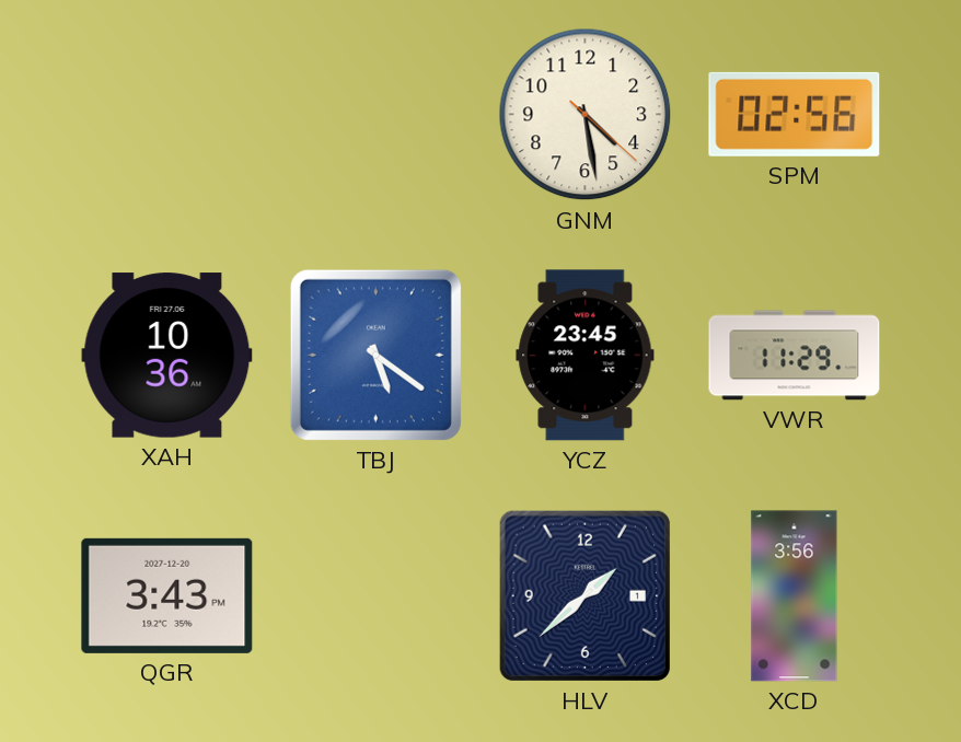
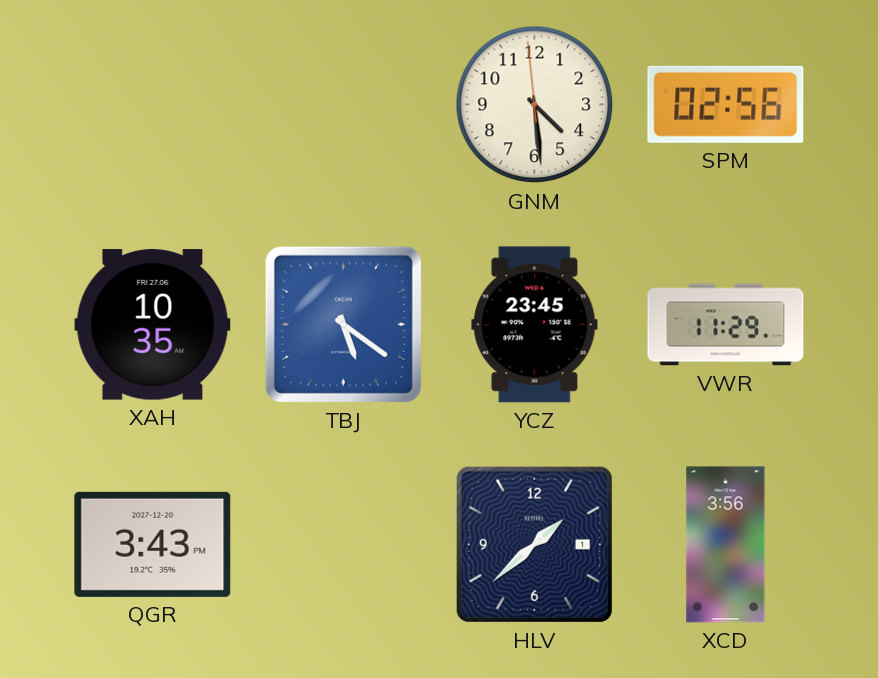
GNM: 4:28:22 -> 4:28:59
XAH: 10:36 -> 10:35
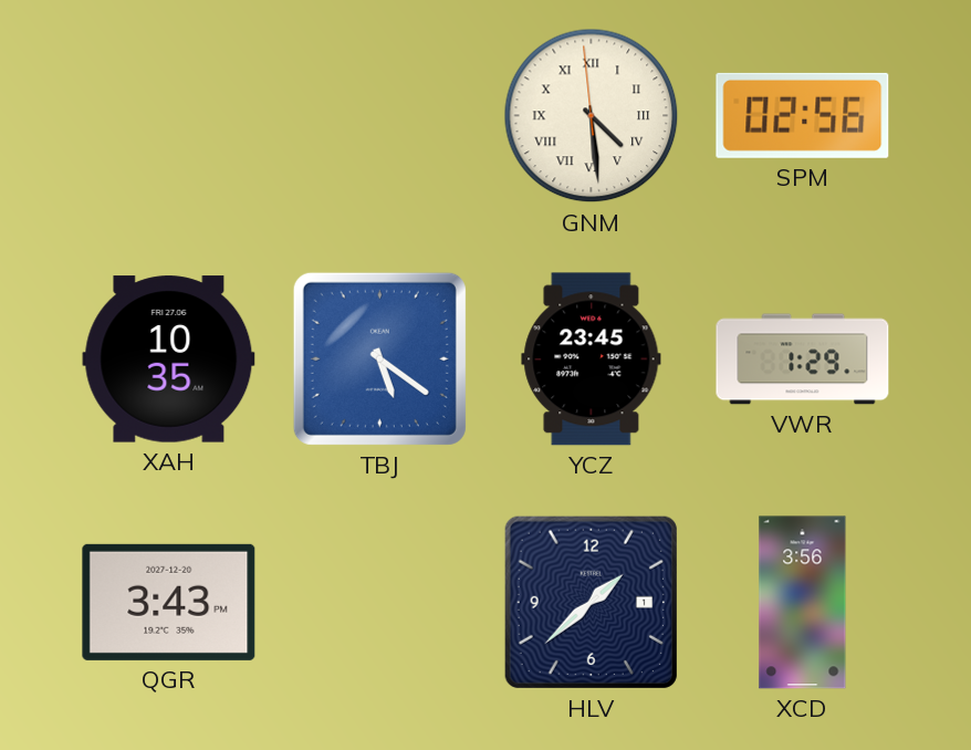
GNM numerals: Arabic -> Roman
VWR: 11:29 -> 1:29
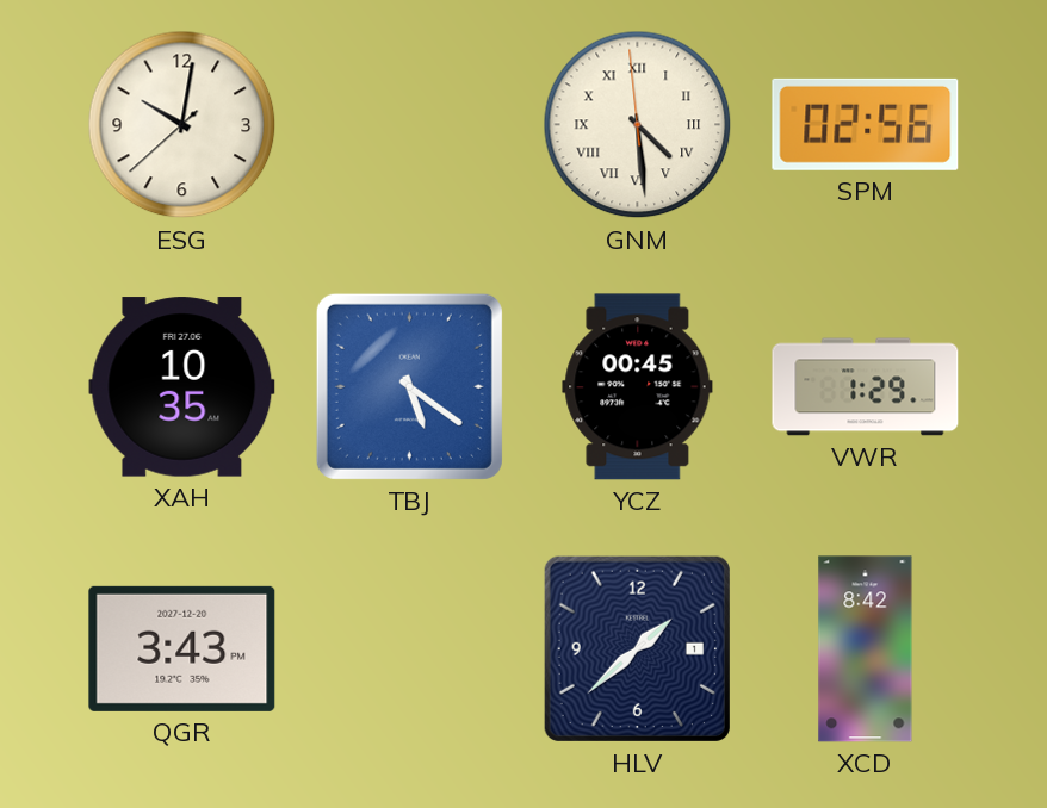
ESG: none -> 10:01
YCZ: 23:45 -> 00:45
XCD: 3:56 -> 8:42
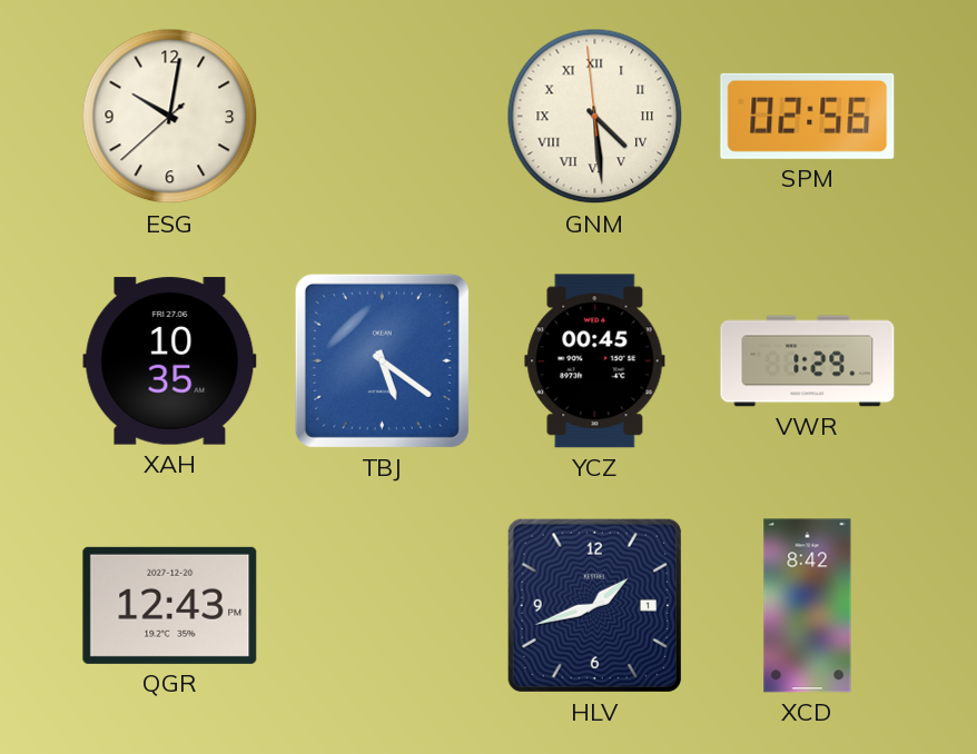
QGR: 3:43 -> 12:43
HLV: 1:38 -> 1:42
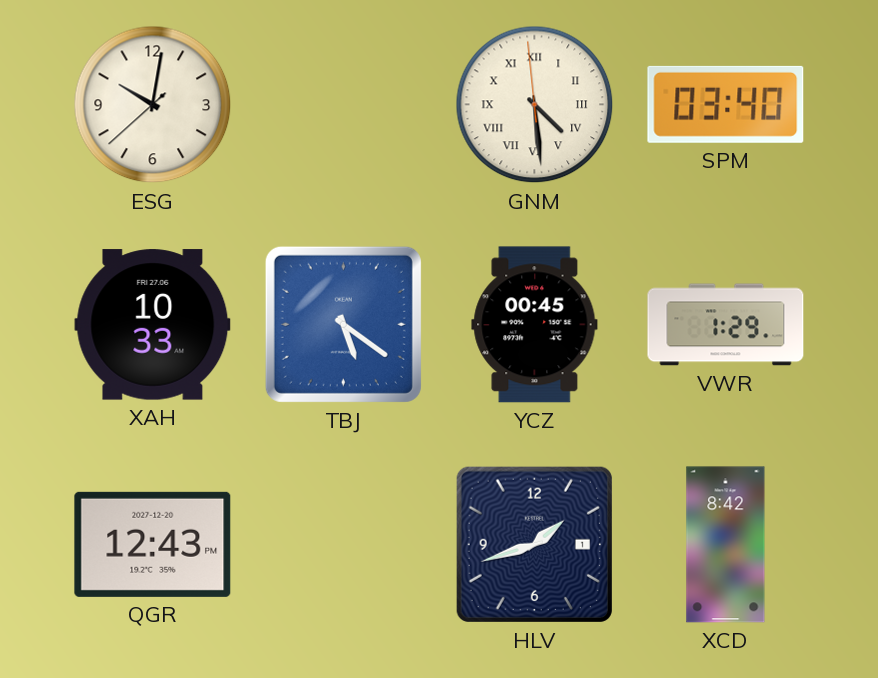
SPM: 02:56 -> 03:40
XAH: 10:35 -> 10:33
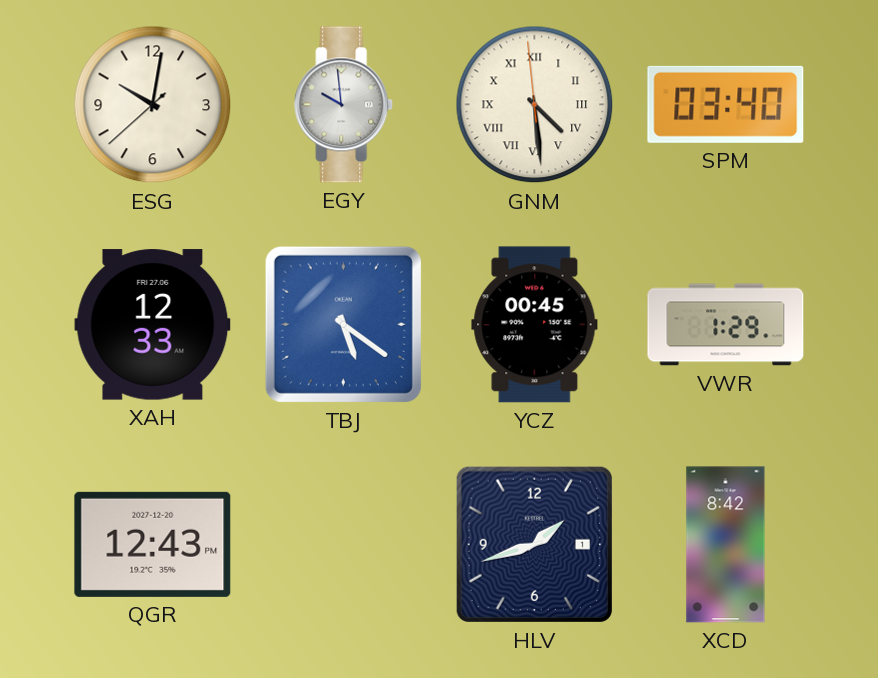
EGY: none -> 9:59
XAH: 10:33 -> 12:33
